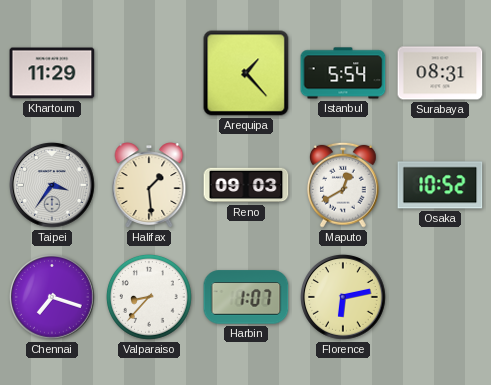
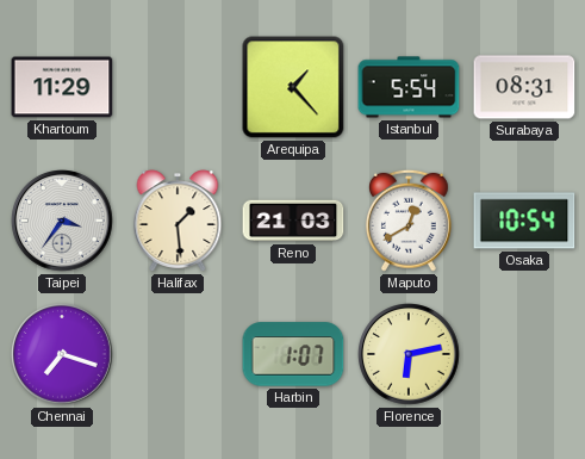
Reno: 09:03 -> 21:03
Osaka: 10:52 -> 10:54
Valparaiso: 8:37 -> none
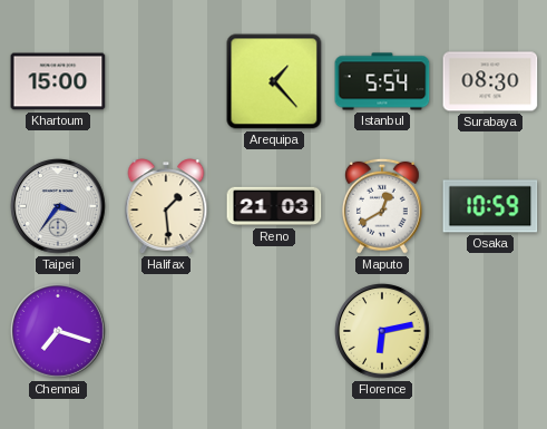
Khartoum: 11:29 -> 15:00
Surabaya: 08:31 -> 08:30
Osaka: 10:54 -> 10:59
Harbin: 1:07 -> none
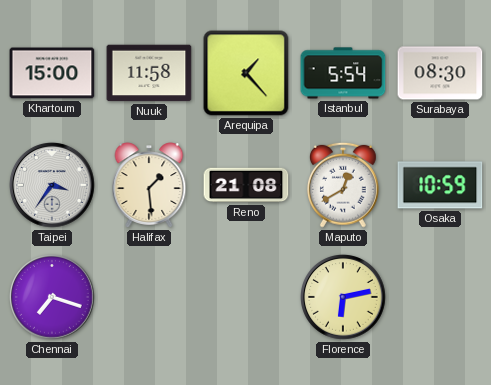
Nuuk: none -> 11:58
Reno: 21:03 -> 21:08
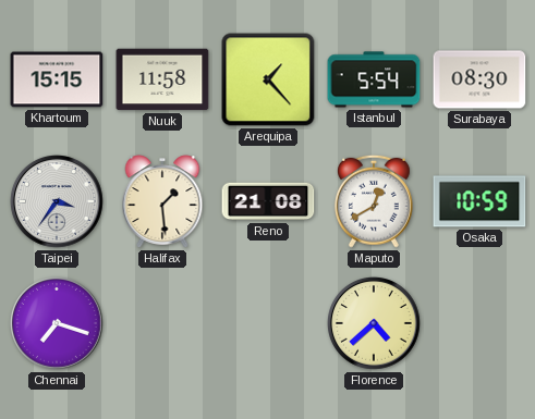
Khartoum: 15:00 -> 15:15
Florence: 6:13 -> 4:38
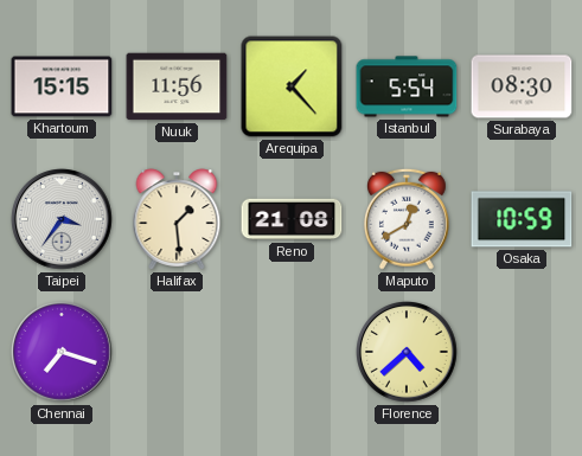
Nuuk: 11:58 -> 11:56
